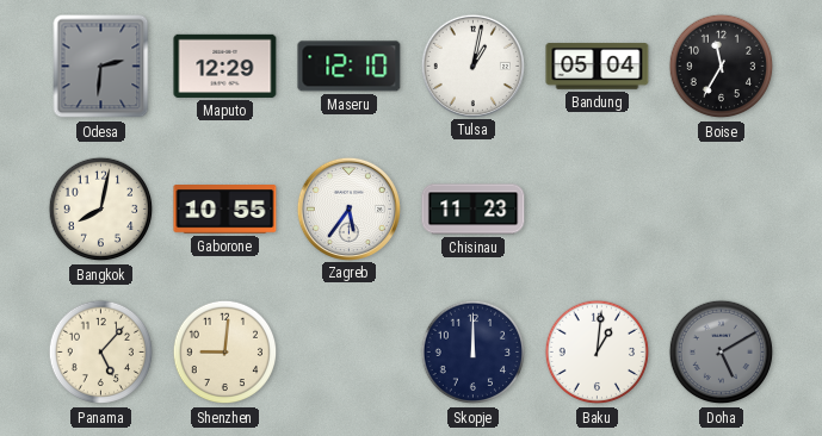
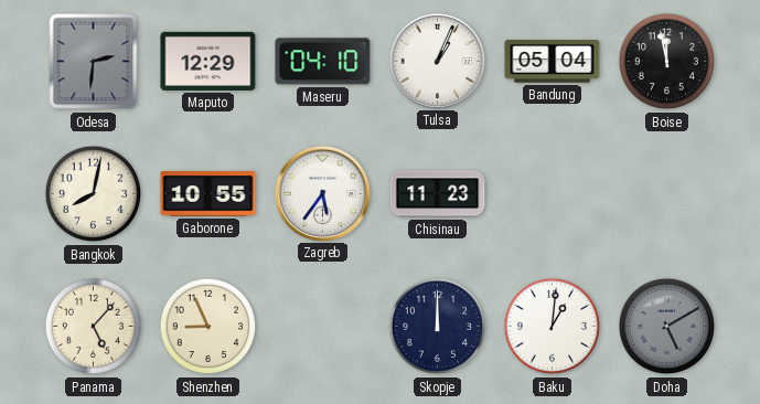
Maseru: 12:10 -> 04:10
Tulsa: 1:02 -> 1:04
Boise: 11:35 -> 11:58
Shenzhen: 9:01 -> 8:56
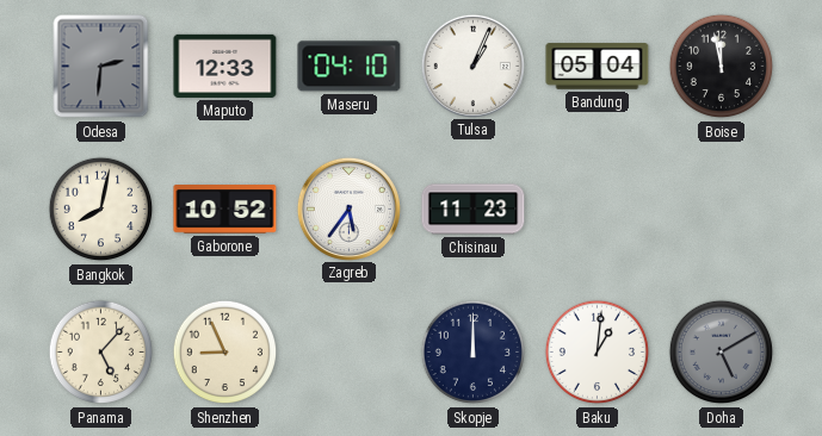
Maputo: 12:29 -> 12:33
Gaborone: 10:55 -> 10:52
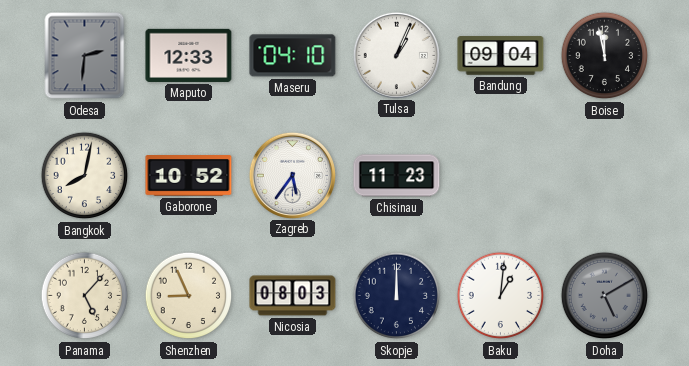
Bandung: 05:04 -> 09:04
Nicosia: none -> 08:03
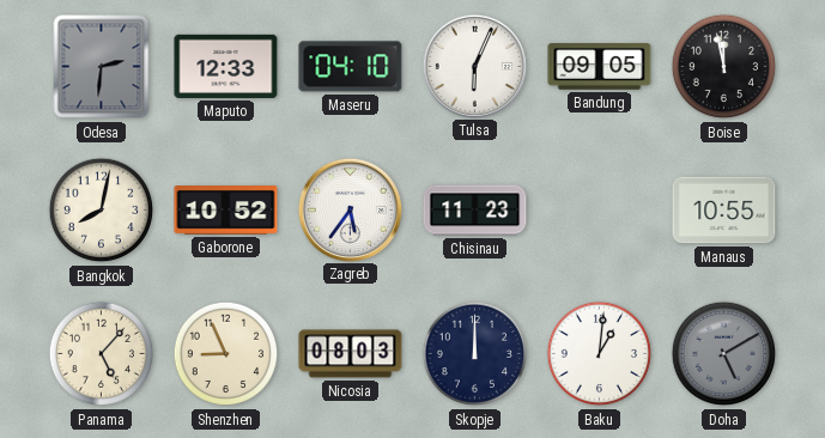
Tulsa: 1:04 -> 6:04
Bandung: 09:04 -> 09:05
Manaus: none -> 10:55
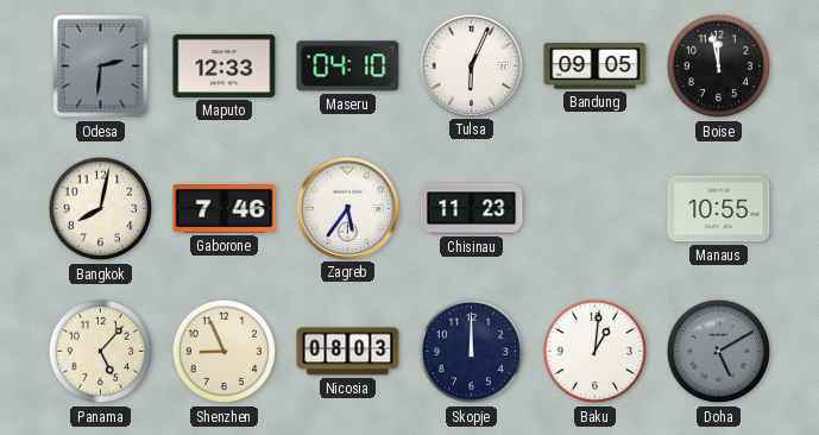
Gaborone: 10:52 -> 7:46
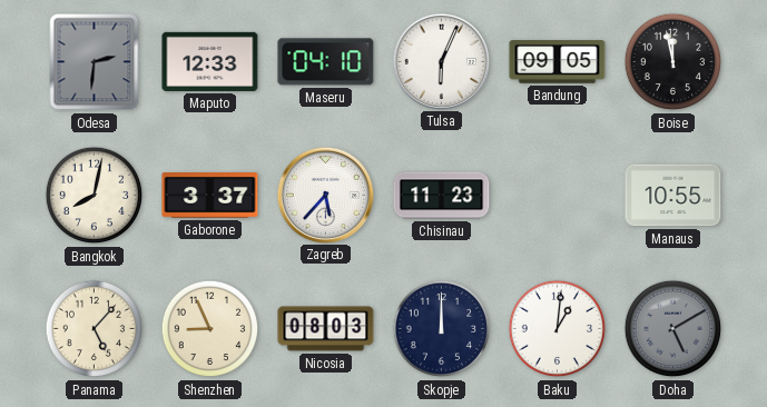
Gaborone: 7:46 -> 3:37
Zagreb: 5:36 -> 5:37
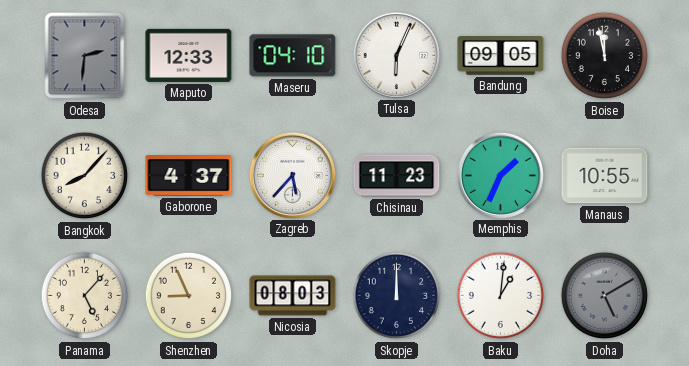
Bangkok: 8:02 -> 8:07
Gaborone: 3:37 -> 4:37
Memphis: none -> 1:34
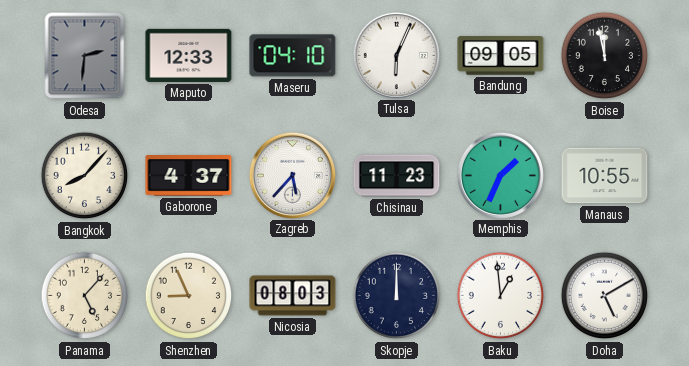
Baku: 1:01 -> 12:59
Doha dial: grey -> white
